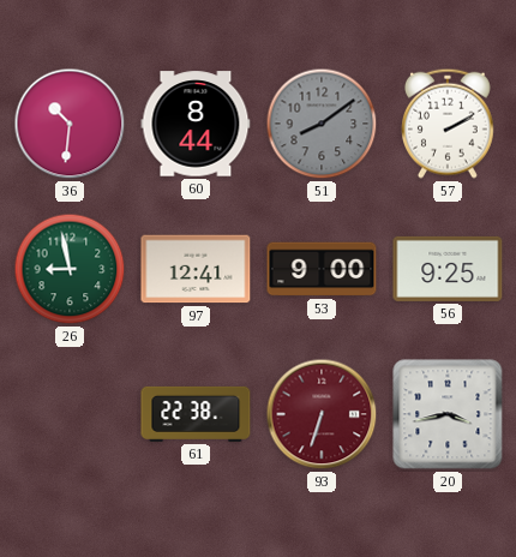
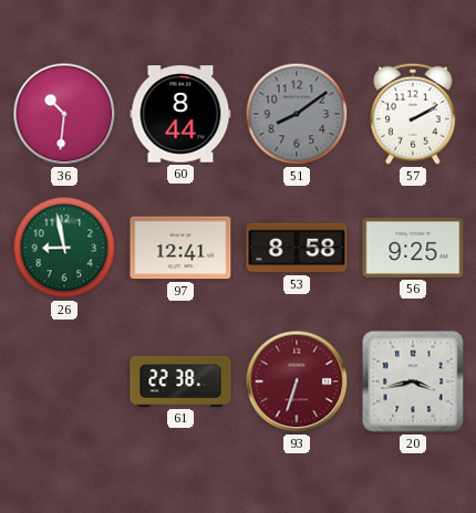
53: 9:00 -> 8:58
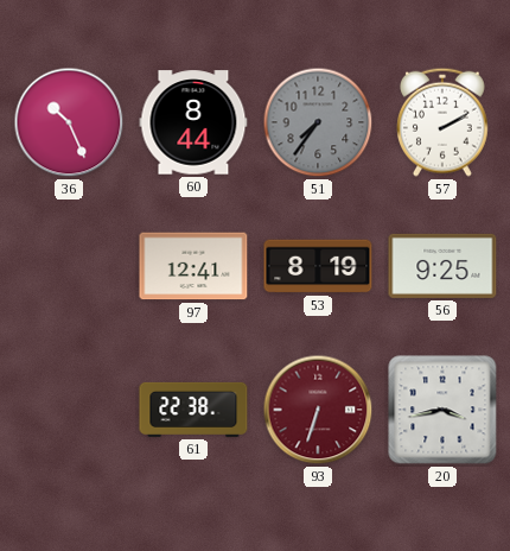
36: 10:31 -> 10:26
51: 8:09 -> 7:36
26: 8:58 -> none
53: 8:58 -> 8:19
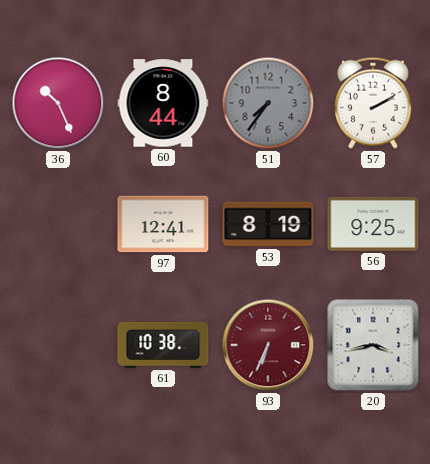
61: 22:38 -> 10:38
93: 6:33 -> 6:34
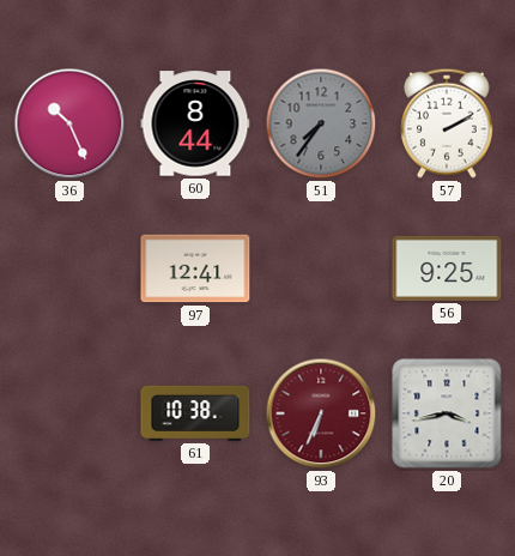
53: 8:19 -> none
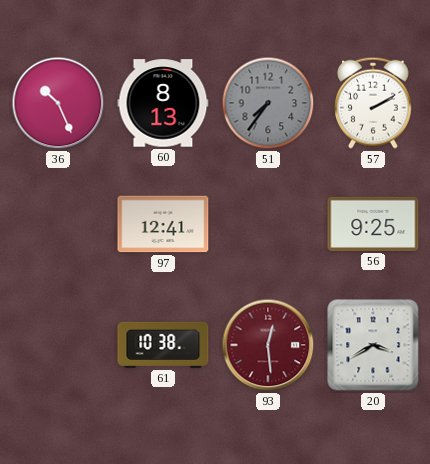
60: 8:44 -> 8:13
93: 6:34 -> 12:29
20: 3:43 -> 3:40
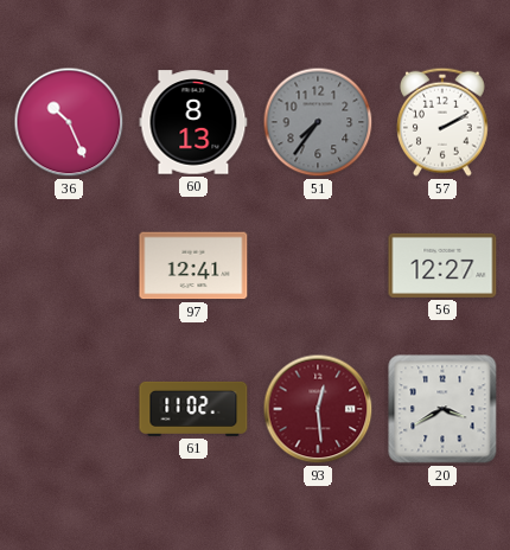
56: 9:25 -> 12:27
61: 10:38 -> 11:02
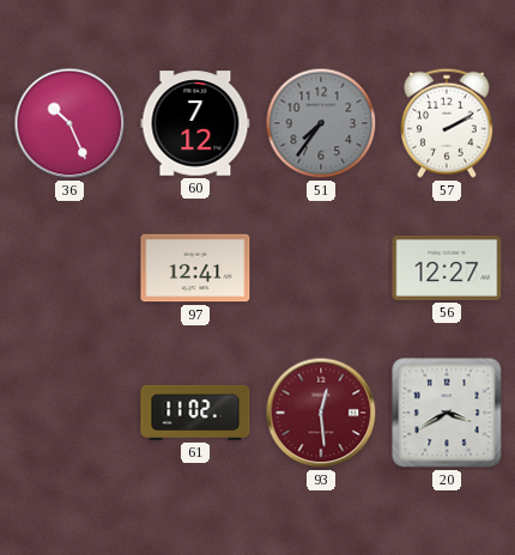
60: 8:13 -> 7:12
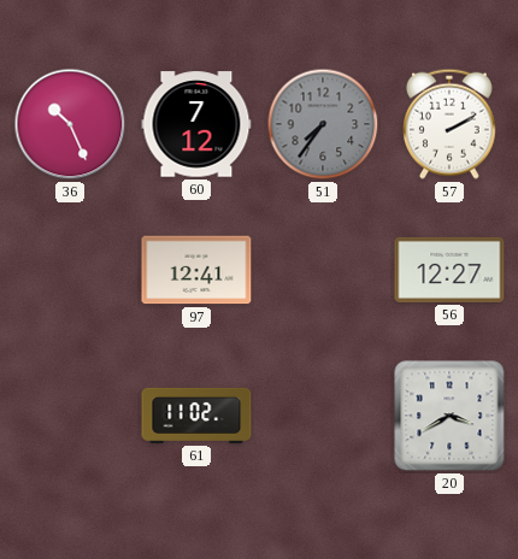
93: 12:29 -> none
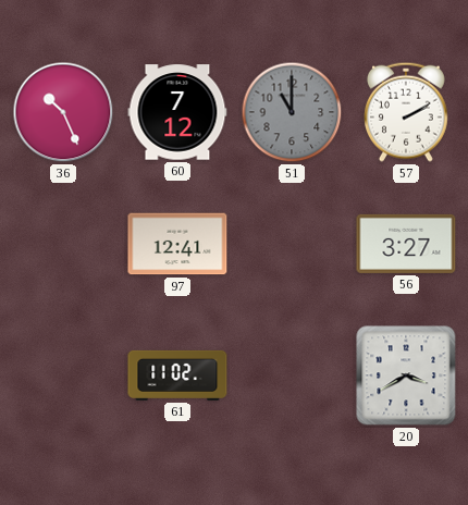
51: 7:36 -> 11:00
56: 12:27 -> 3:27
